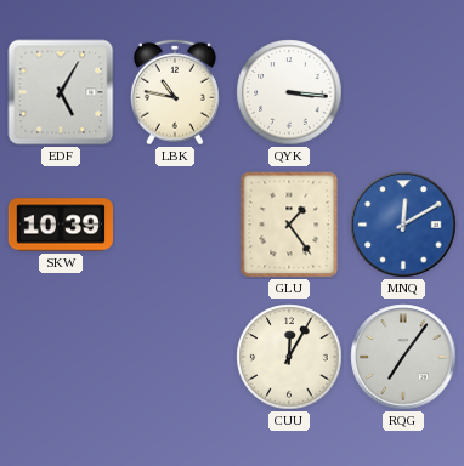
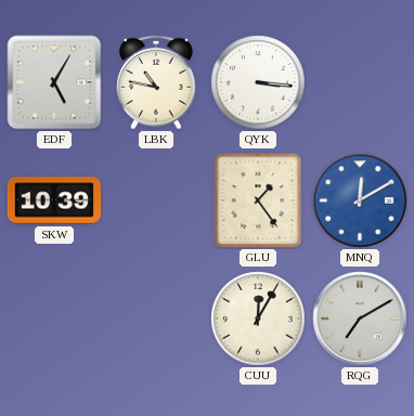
RQG: 7:06 -> 7:10
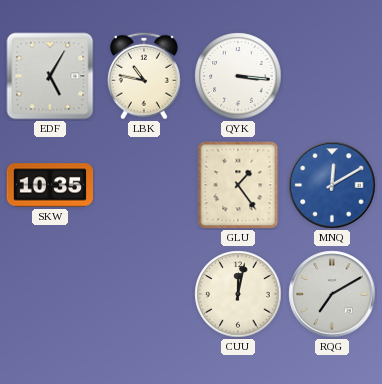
SKW: 10:39 -> 10:35
CUU: 12:05 -> 12:02
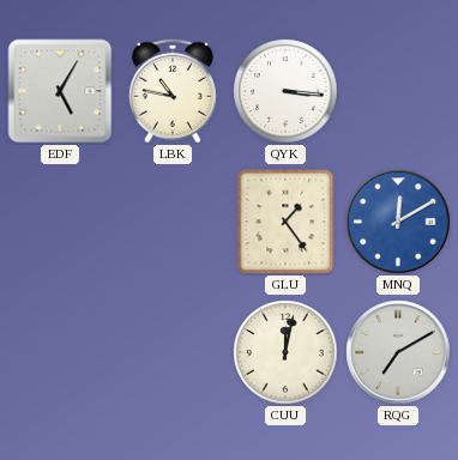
SKW: 10:35 -> none
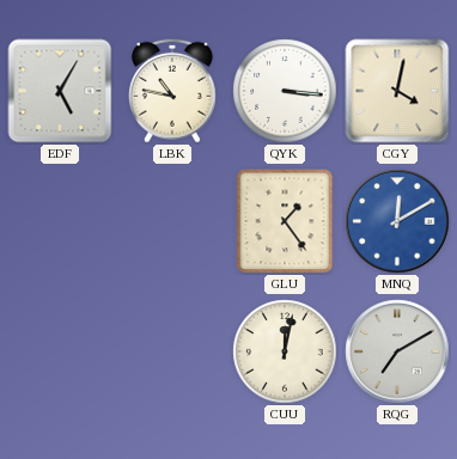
CGY: none -> 4:02
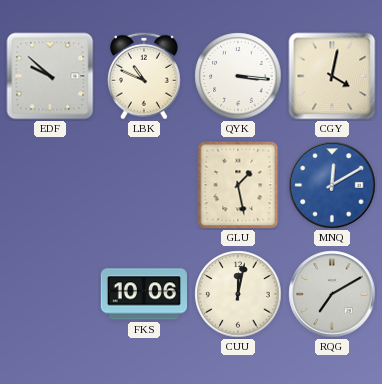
EDF: 5:05 -> 9:52
LBK: 10:47 -> 10:49
GLU: 1:24 -> 1:28
FKS: none -> 10:06
